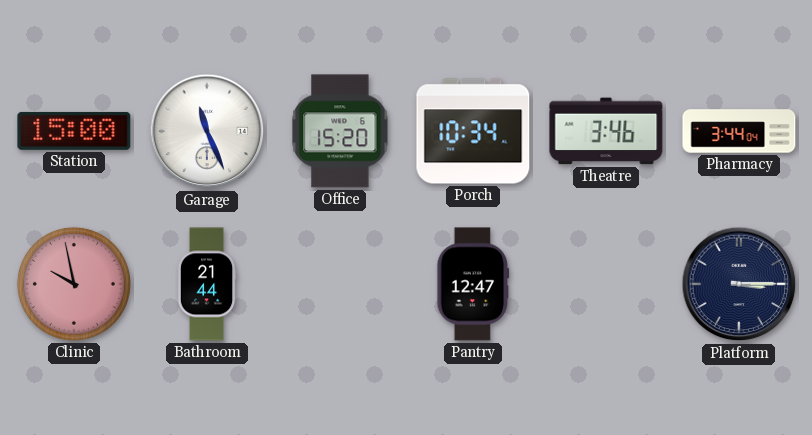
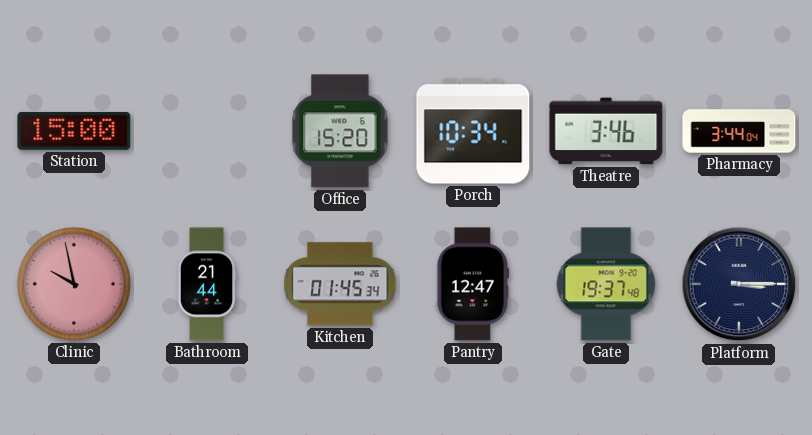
Garage: 11:26 -> none
Kitchen: none -> 01:45
Gate: none -> 19:37
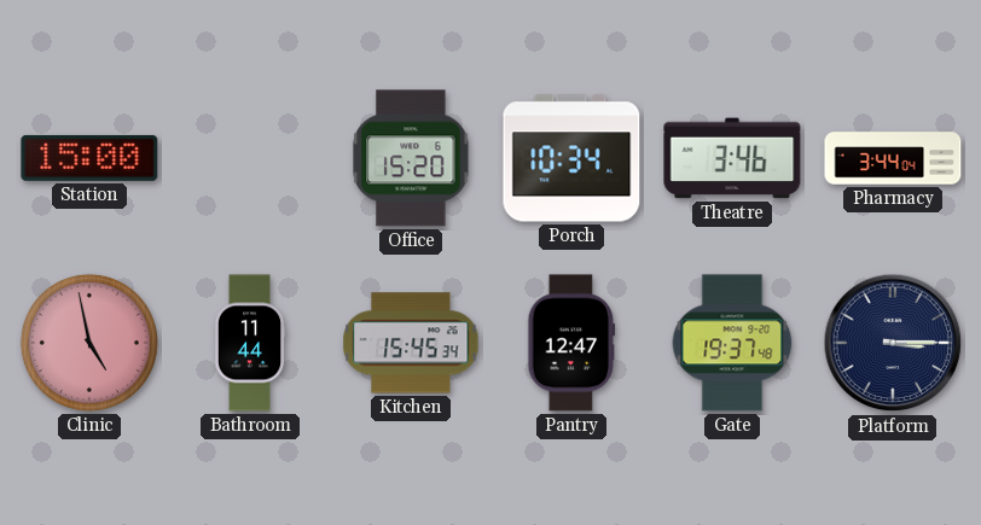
Clinic: 9:58 -> 4:58
Bathroom: 21:44 -> 11:44
Kitchen: 01:45 -> 15:45
